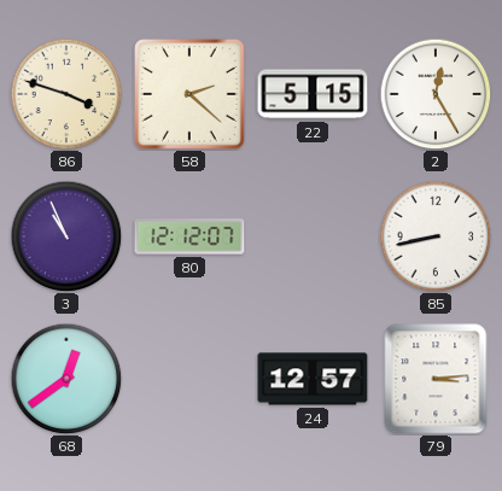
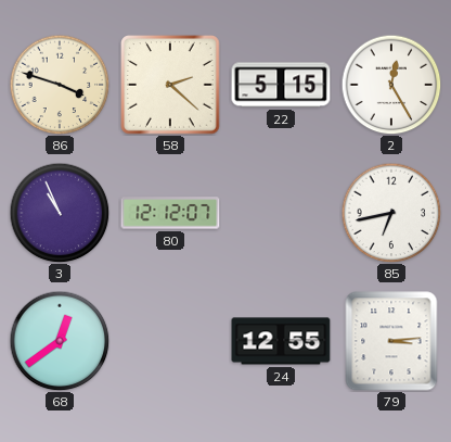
85: 8:43 -> 6:43
24: 12:57 -> 12:55
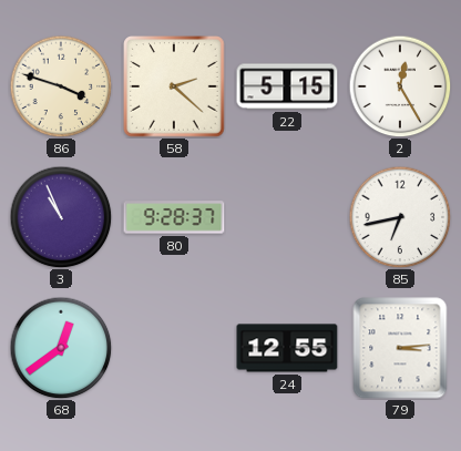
80: 12:12 -> 9:28
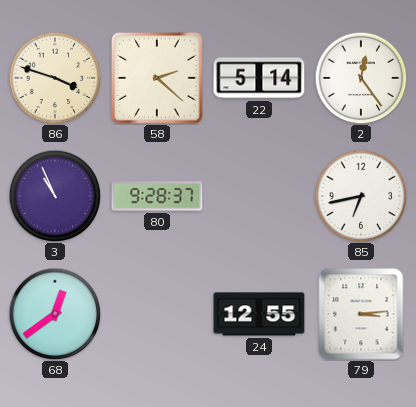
22: 5:15 -> 5:14
2: 12:25 -> 12:24
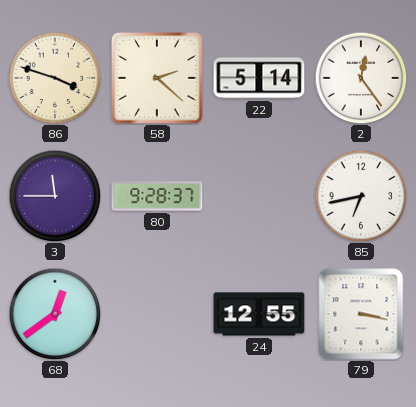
3: 10:56 -> 11:45
79: 3:14 -> 3:17
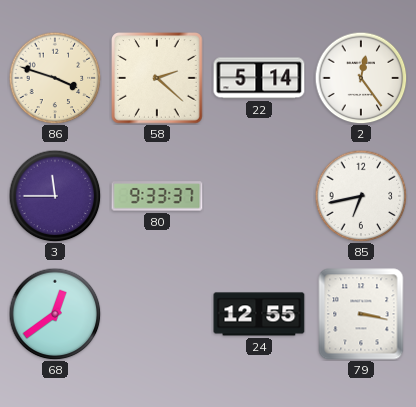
80: 9:28 -> 9:33
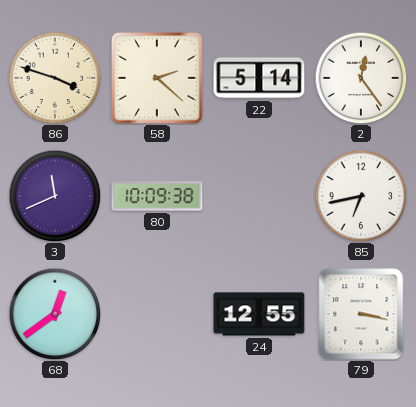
3: 11:45 -> 11:41
80: 9:33 -> 10:09
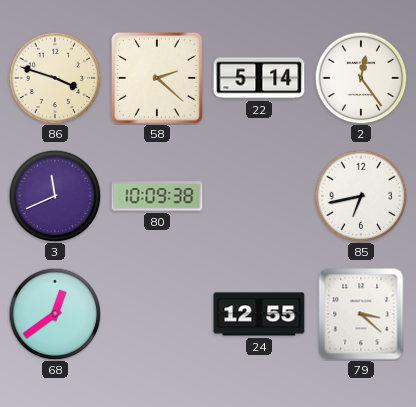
79: 3:17 -> 3:22
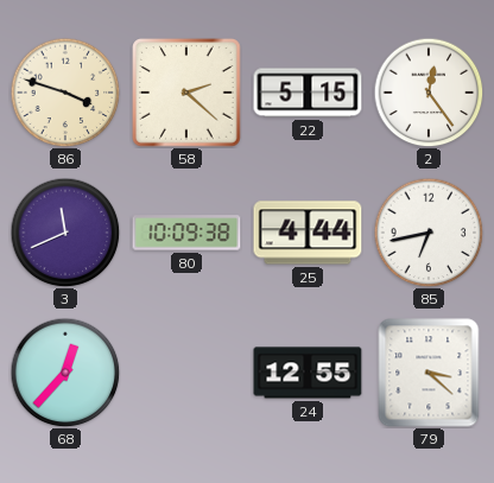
22: 5:14 -> 5:15
25: none -> 4:44
68: 12:39 -> 12:37
